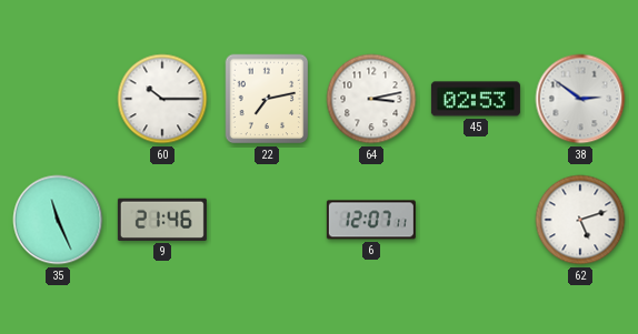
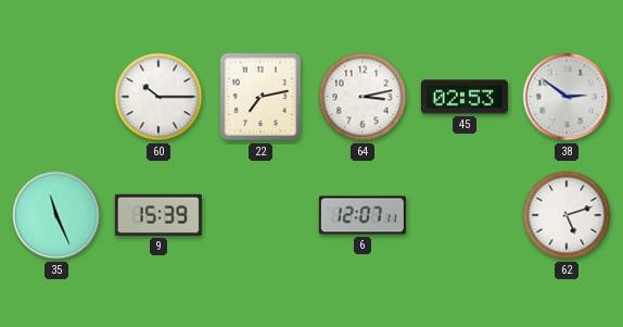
9: 21:46 -> 15:39
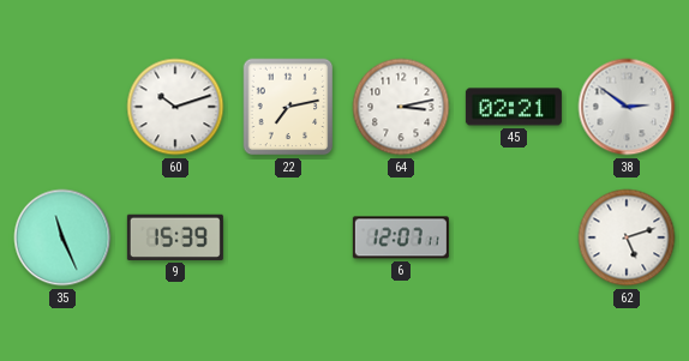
60: 10:15 -> 10:12
45: 02:53 -> 02:21
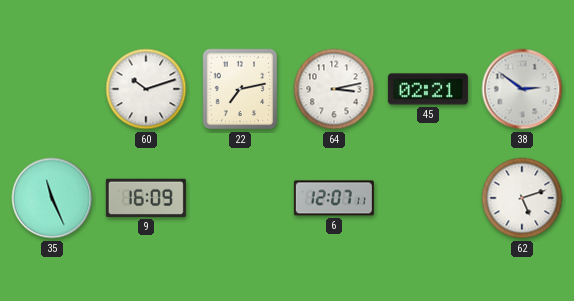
9: 15:39 -> 16:09
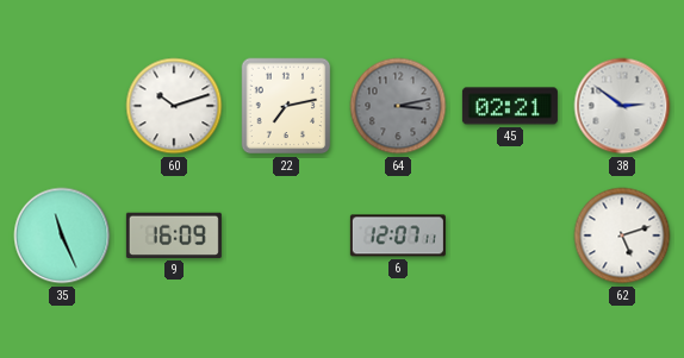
64 dial: white -> grey
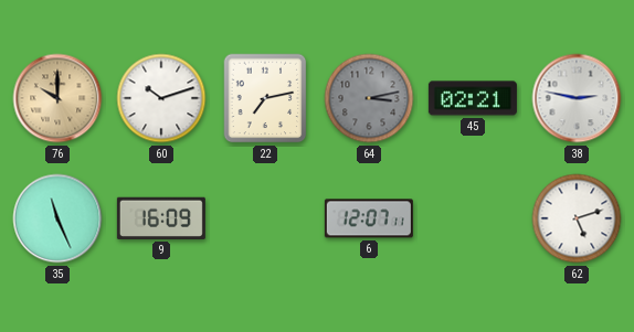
76: none -> 10:00
38: 2:51 -> 2:47
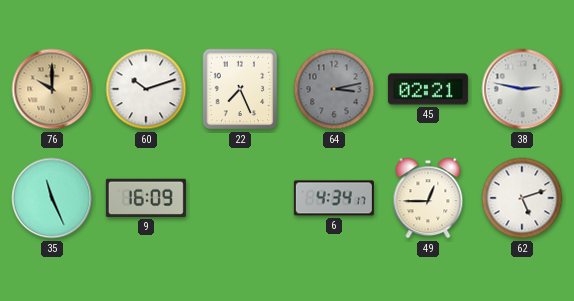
22: 7:13 -> 7:26
6: 12:07 -> 4:34
49: none -> 12:45
